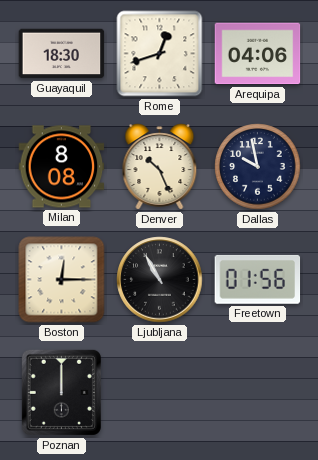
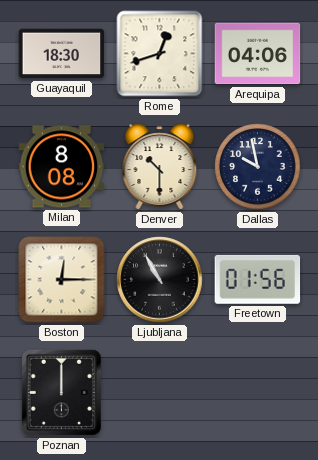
Denver: 10:26 -> 10:30
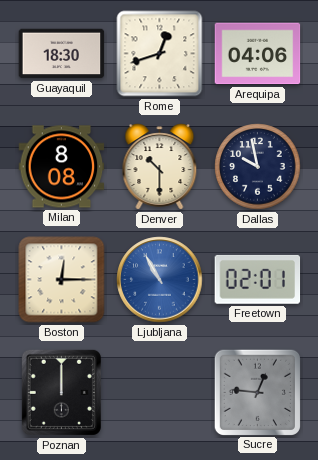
Ljubljana dial: black -> blue
Freetown: 01:56 -> 02:01
Sucre: none -> 12:46
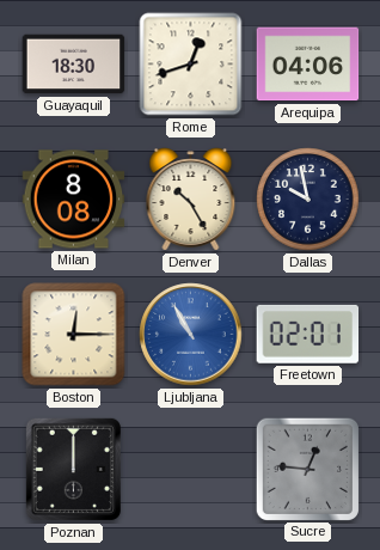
Denver: 10:30 -> 10:25
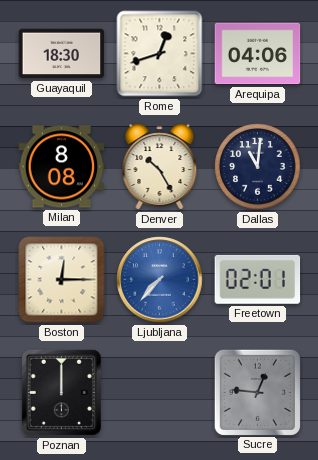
Dallas: 9:58 -> 11:01
Ljubljana: 10:55 -> 7:37
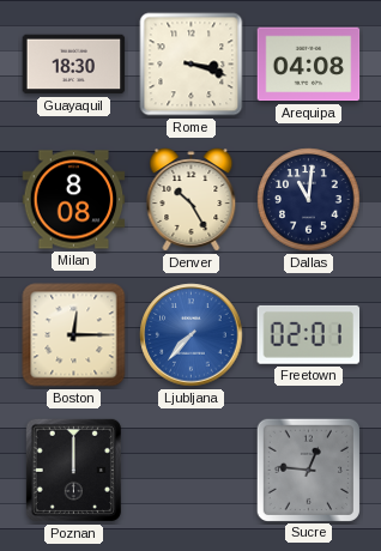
Rome: 12:42 -> 3:18
Arequipa: 04:06 -> 04:08
